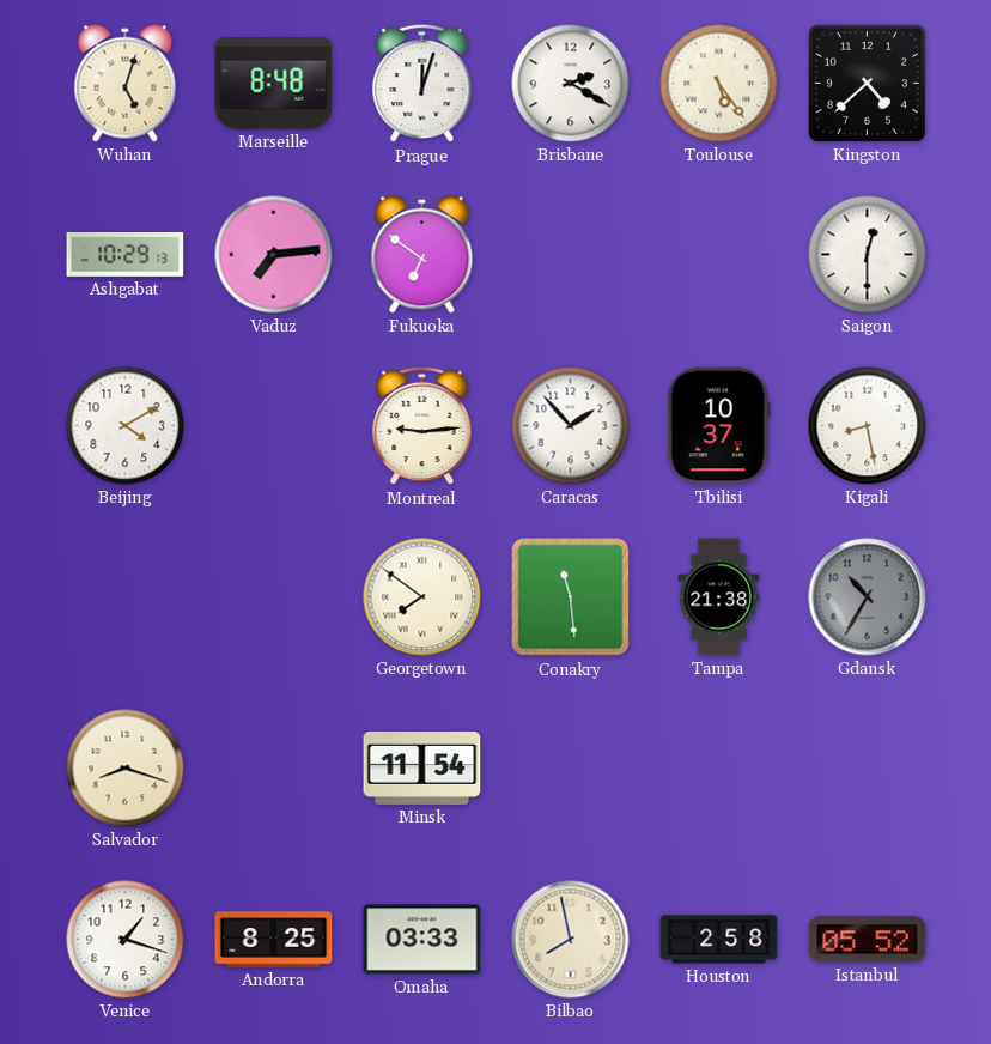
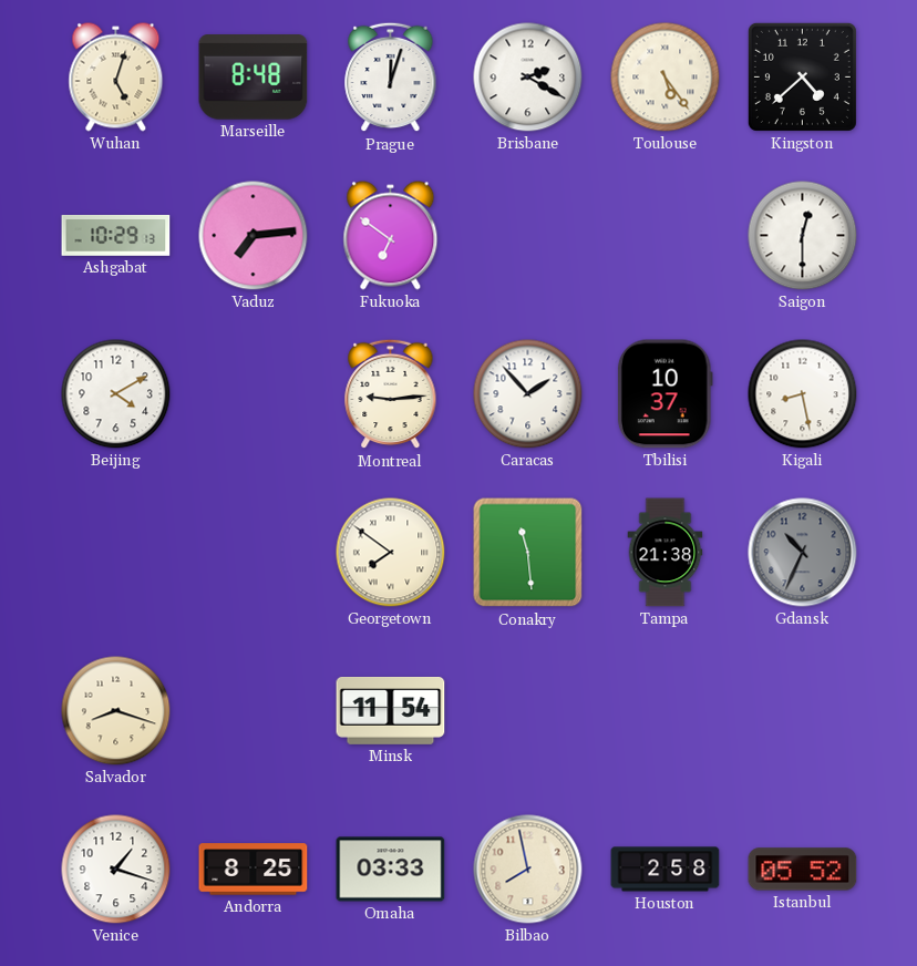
Gdansk: 10:35 -> 10:34
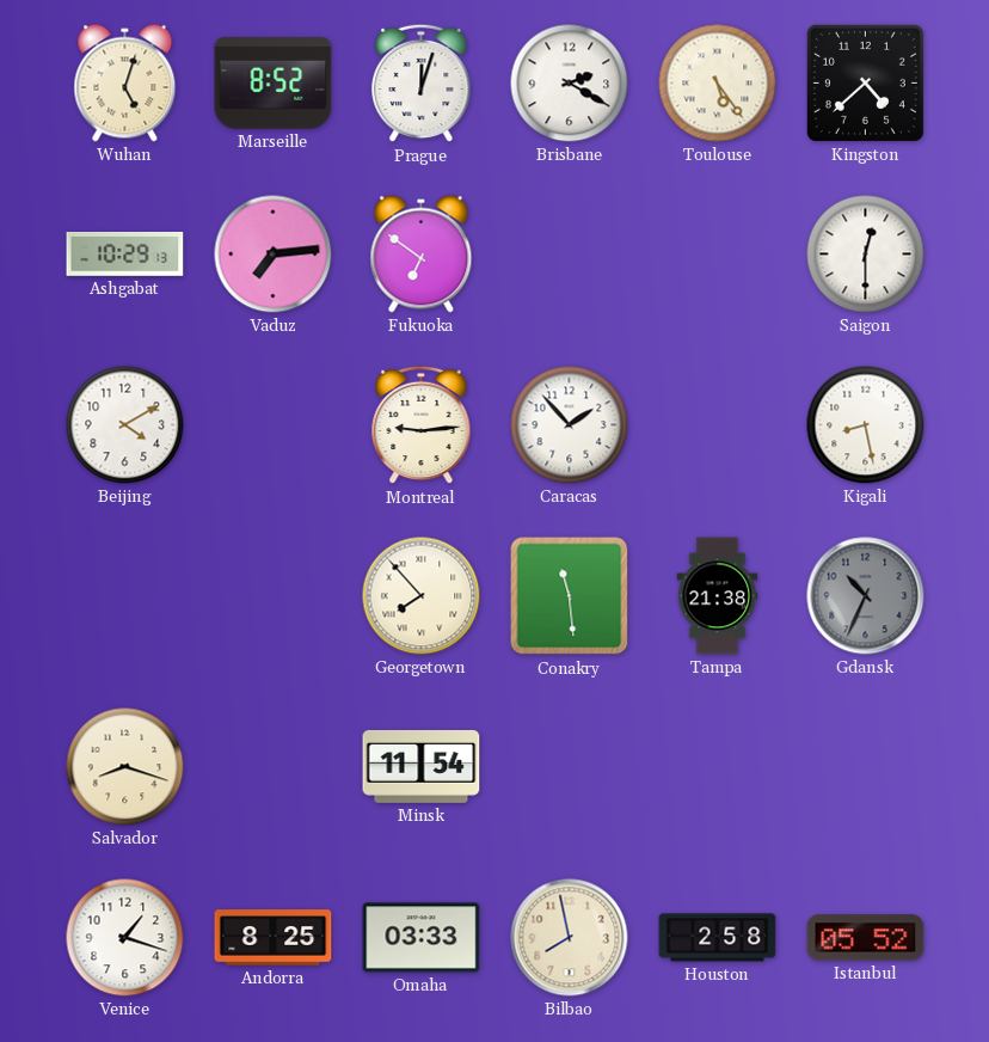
Marseille: 8:48 -> 8:52
Tbilisi: 10:37 -> none
Georgetown: 7:51 -> 7:53
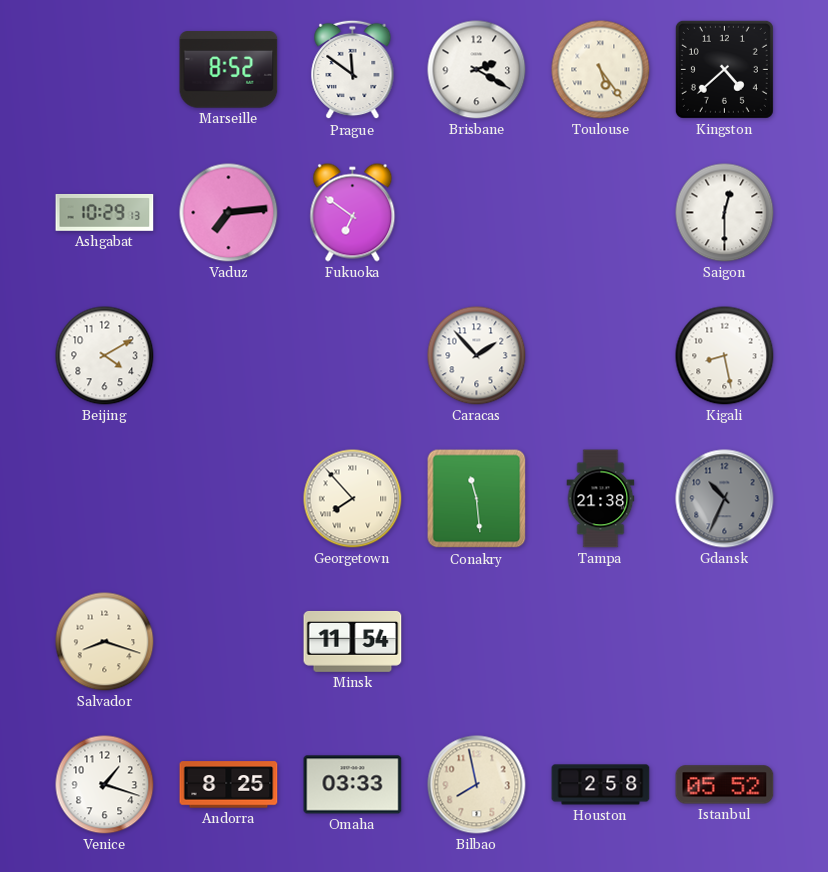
Wuhan: 5:03 -> none
Prague: 12:03 -> 11:51
Montreal: 9:14 -> none
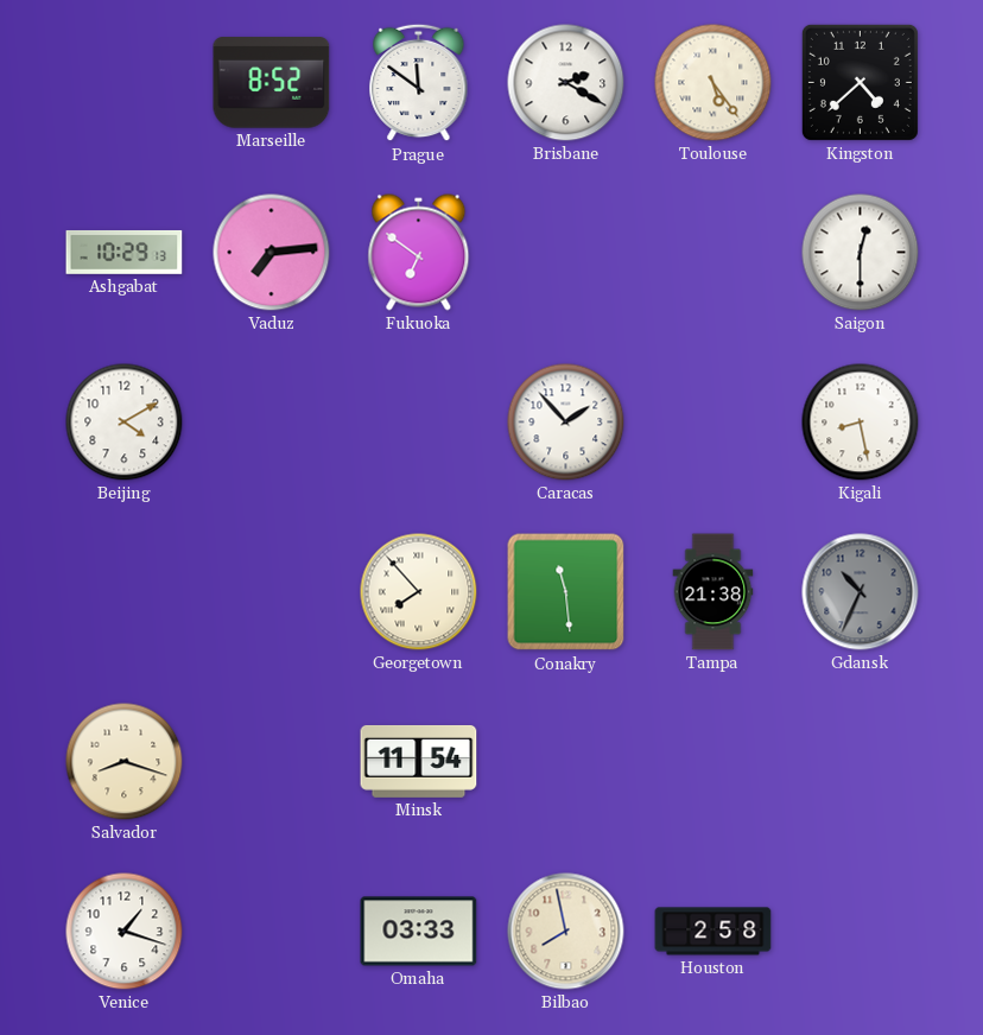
Andorra: 8:25 -> none
Istanbul: 05:52 -> none
